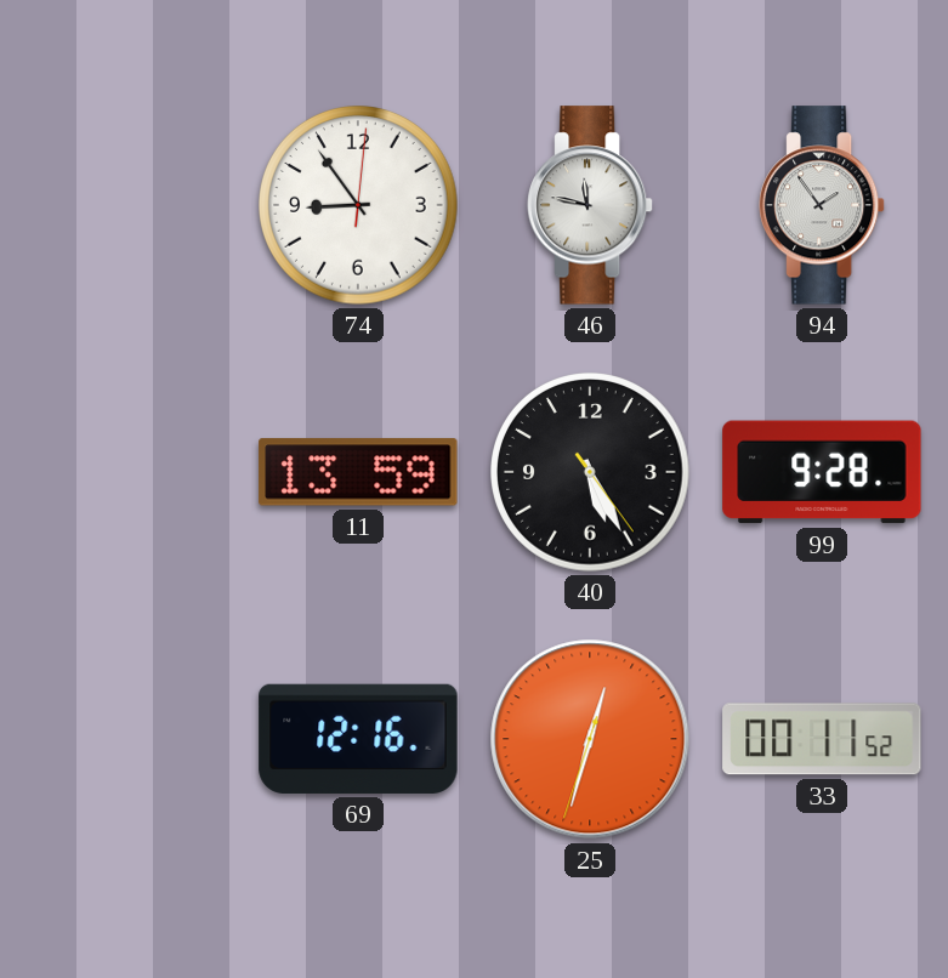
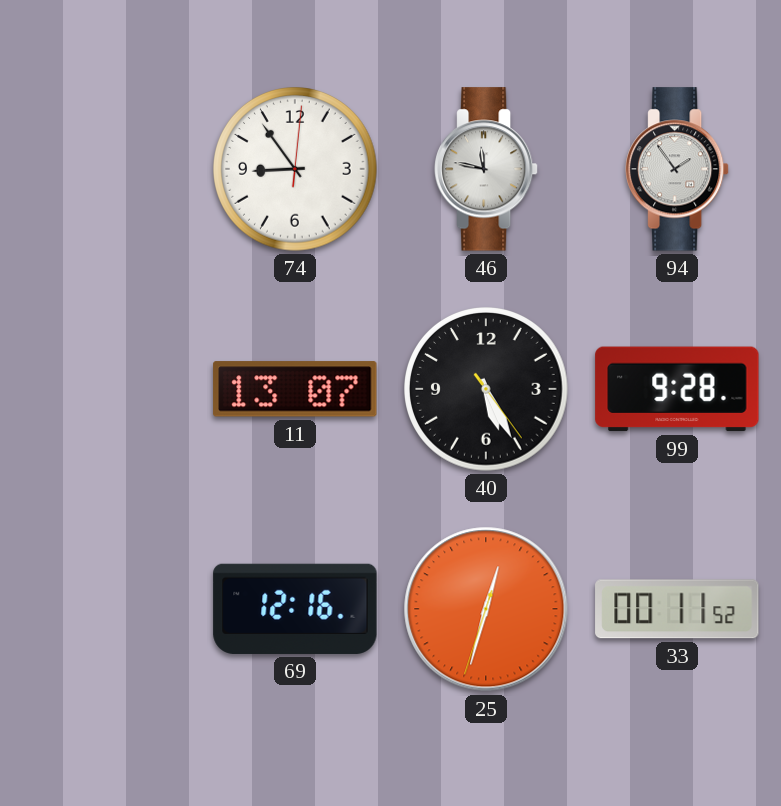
11: 13:59 -> 13:07
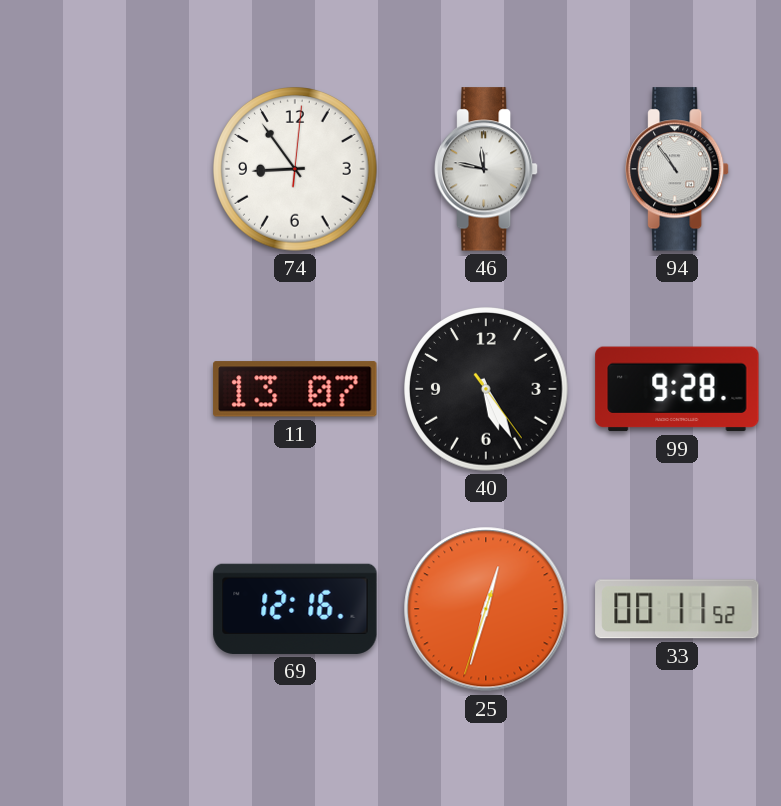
94: 1:54 -> 10:54
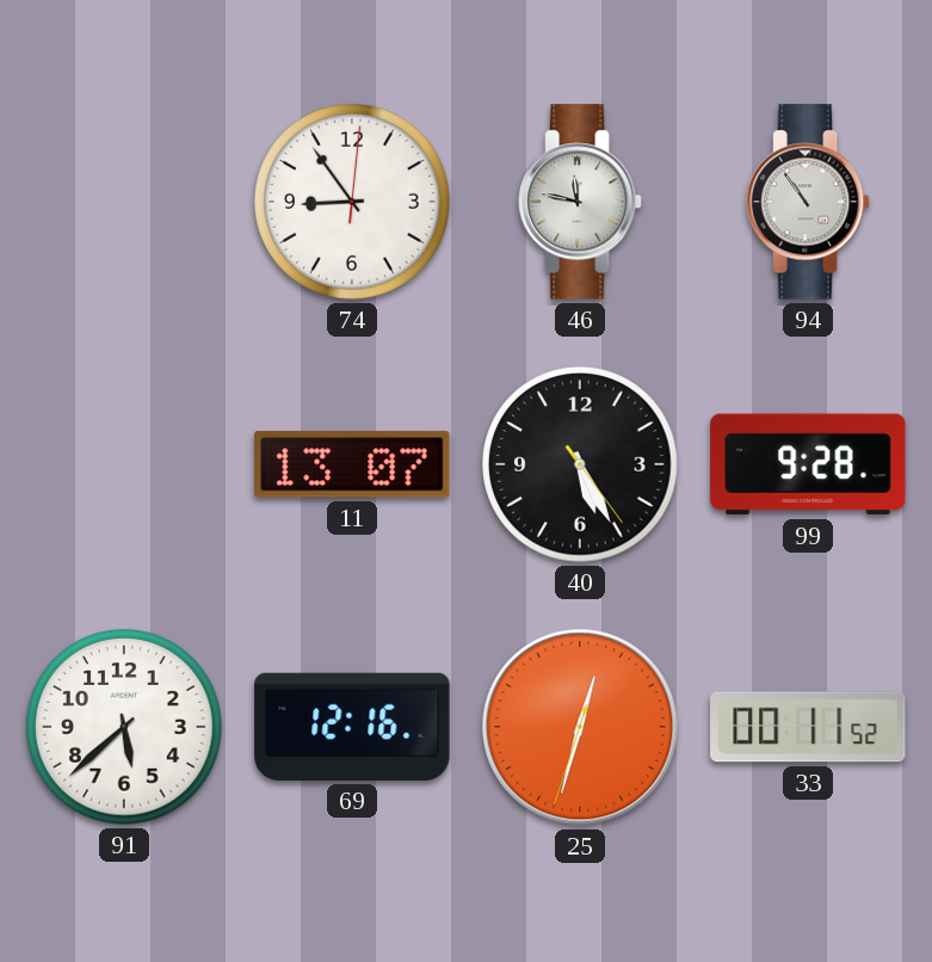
91: none -> 5:38
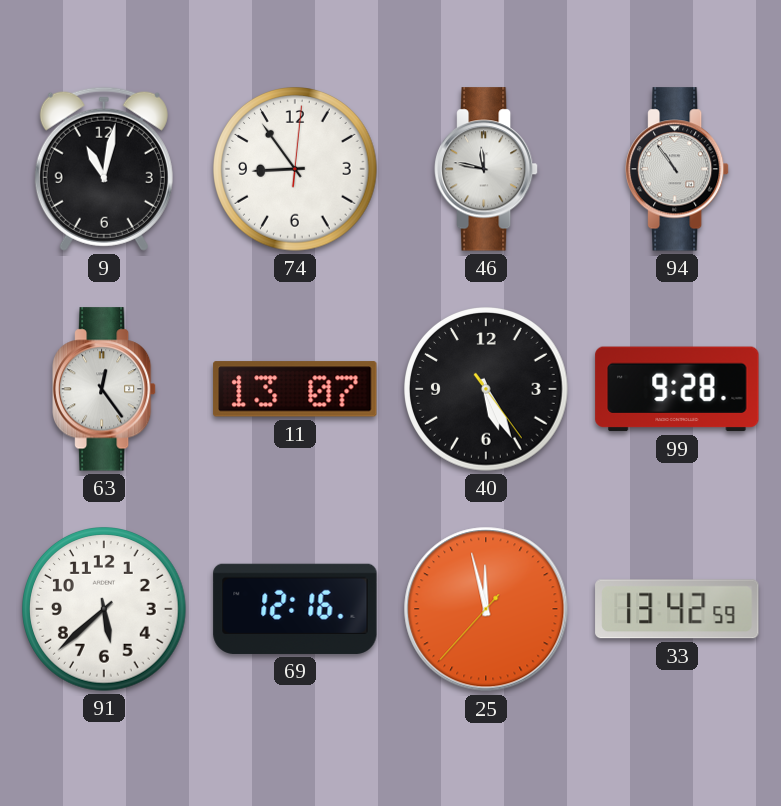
9: none -> 11:02
63: none -> 12:24
25: 12:32 -> 11:57
33: 00:11 -> 13:42
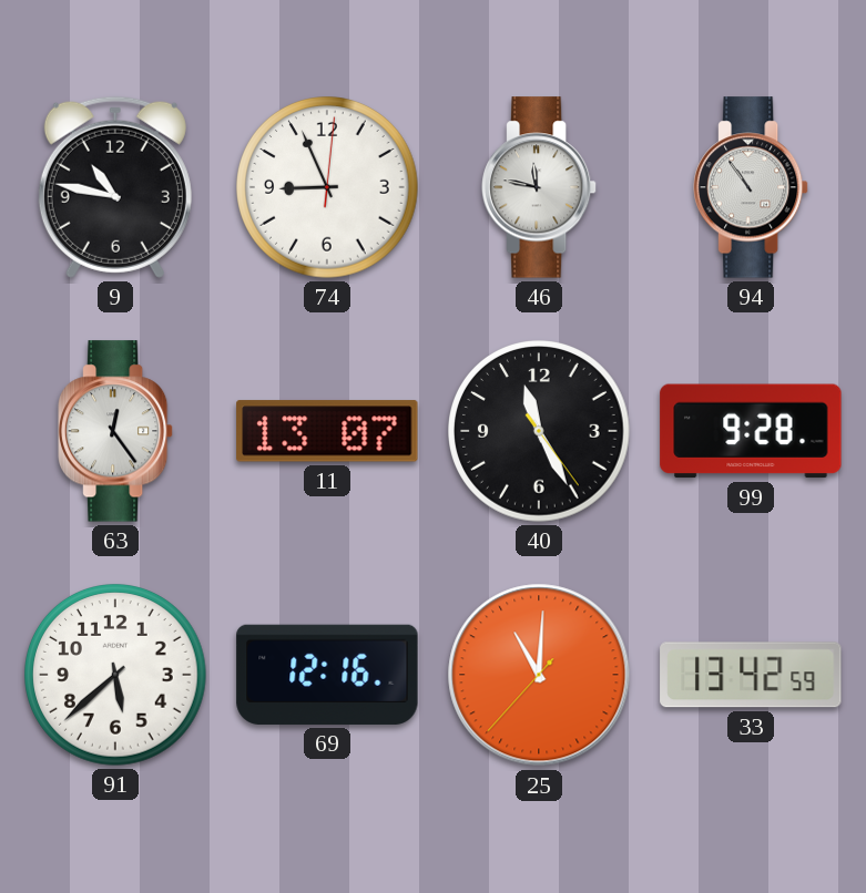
9: 11:02 -> 10:47
74: 8:54 -> 8:56
40: 5:25 -> 11:25
25: 11:57 -> 11:00
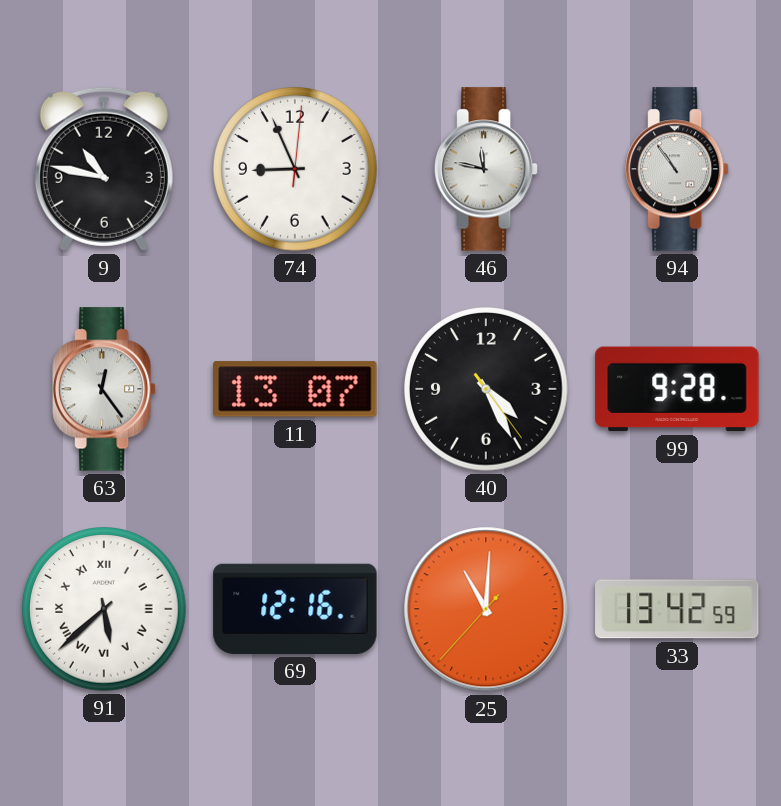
40: 11:25 -> 4:25
91 numerals: Arabic -> Roman
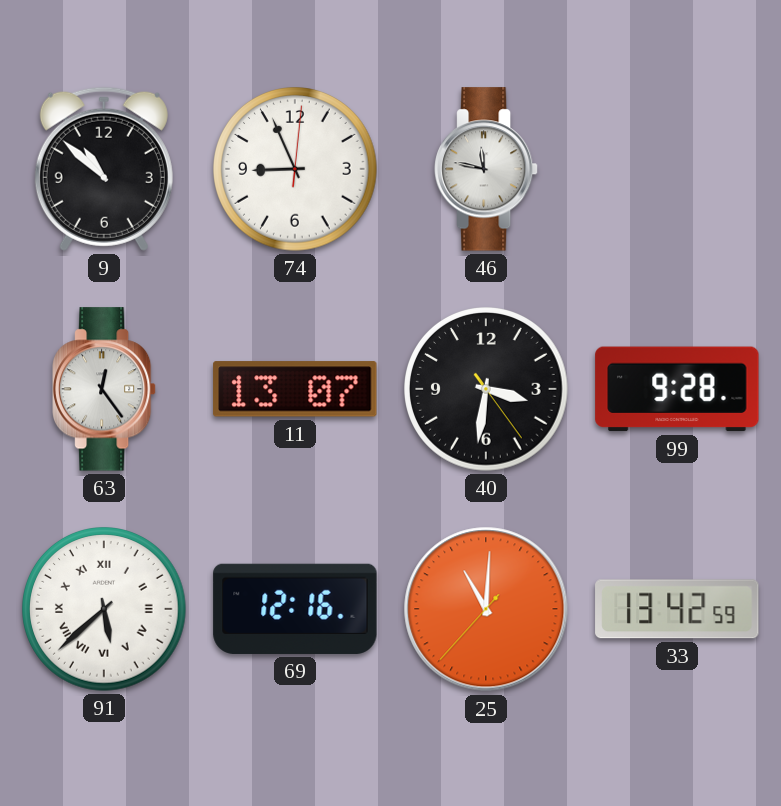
9: 10:47 -> 10:52
94: 10:54 -> none
40: 4:25 -> 3:31
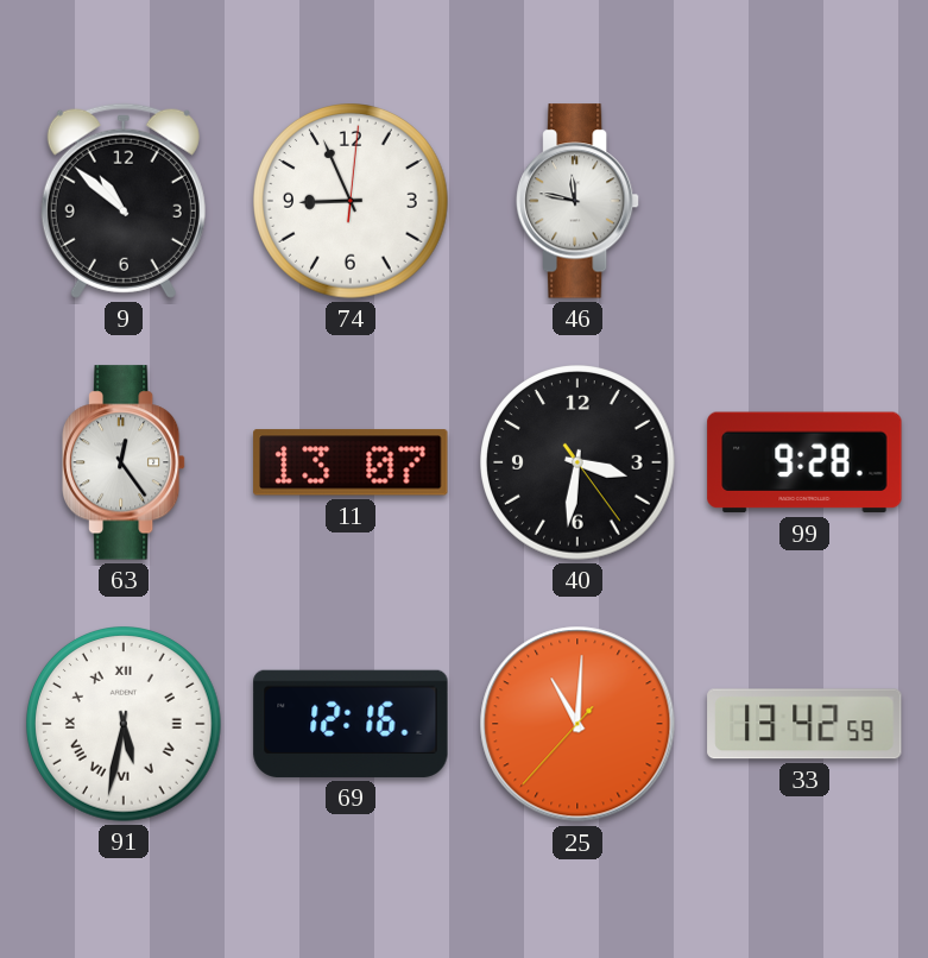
91: 5:38 -> 5:32
